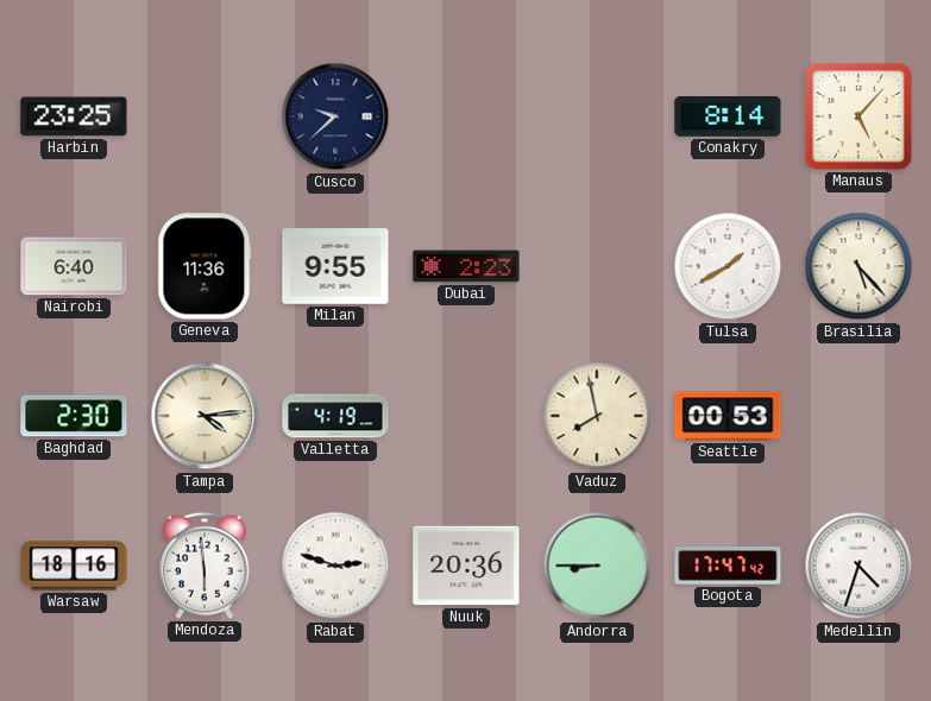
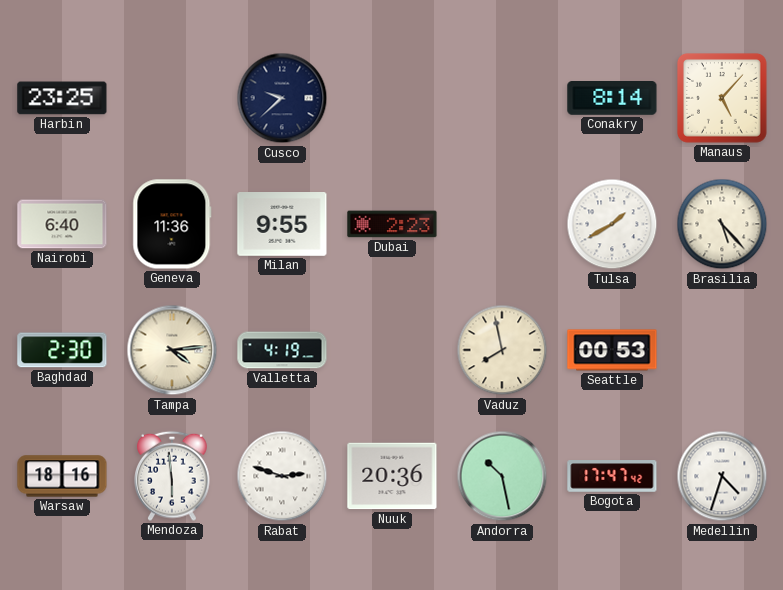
Andorra: 8:45 -> 10:28
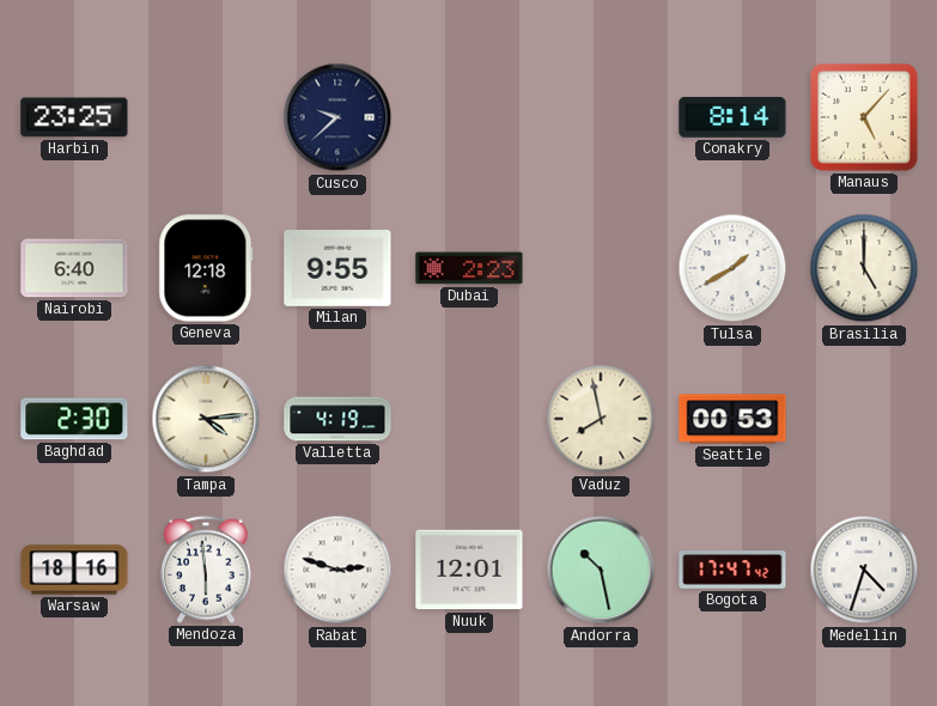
Geneva: 11:36 -> 12:18
Brasilia: 5:23 -> 5:00
Nuuk: 20:36 -> 12:01
